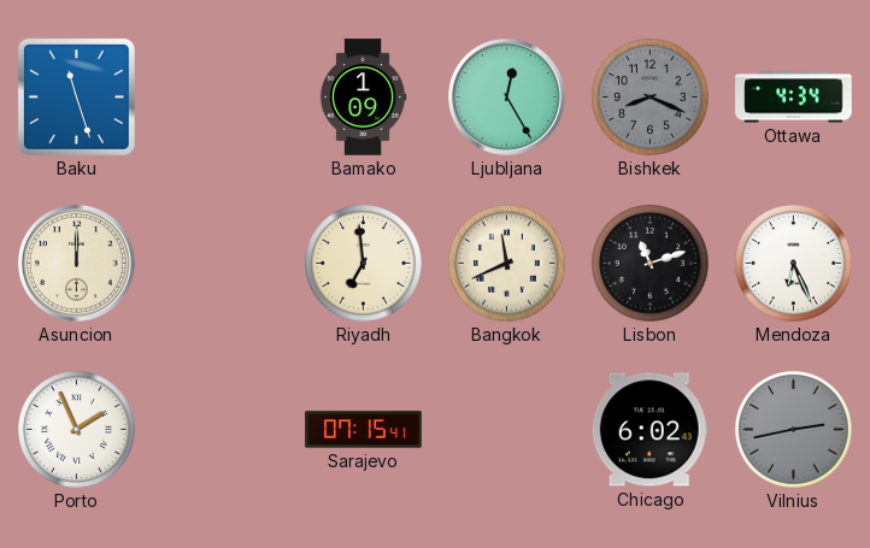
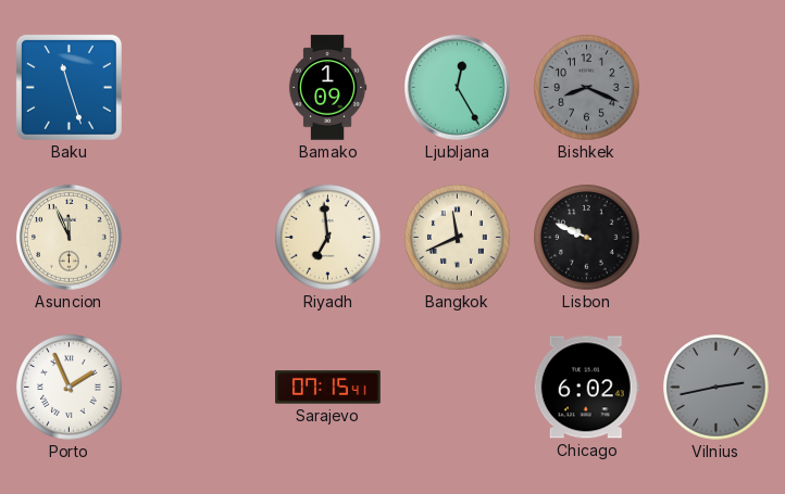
Ottawa: 4:34 -> none
Asuncion: 12:00 -> 11:56
Lisbon: 11:12 -> 9:49
Mendoza: 6:26 -> none
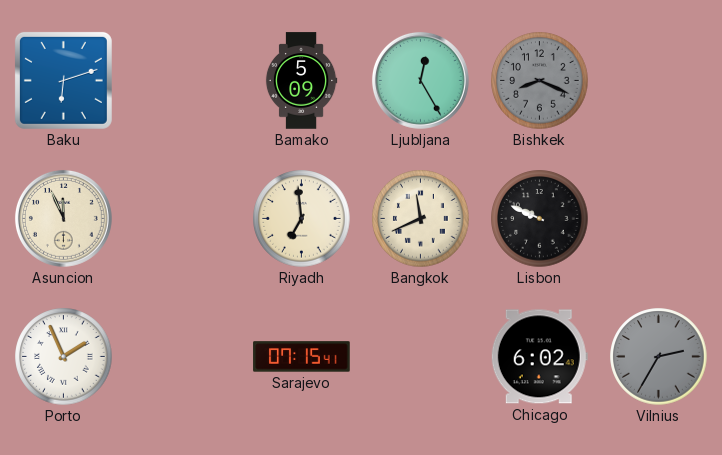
Baku: 11:27 -> 6:12
Bamako: 1:09 -> 5:09
Vilnius: 2:43 -> 2:35
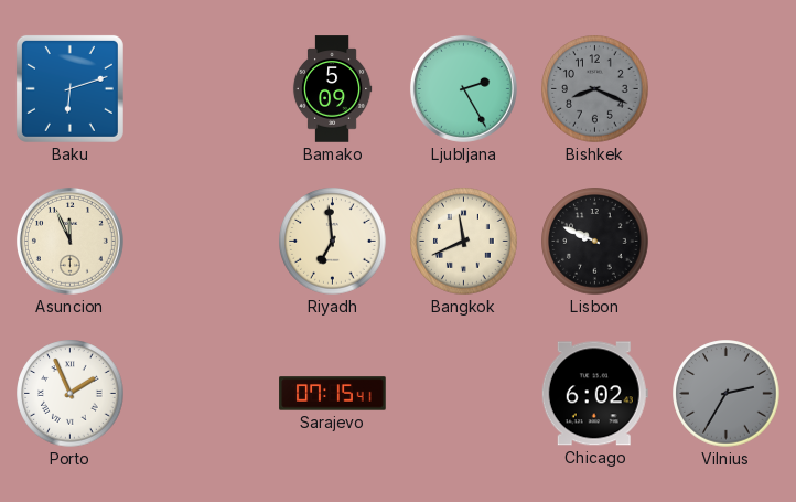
Ljubljana: 12:25 -> 2:25
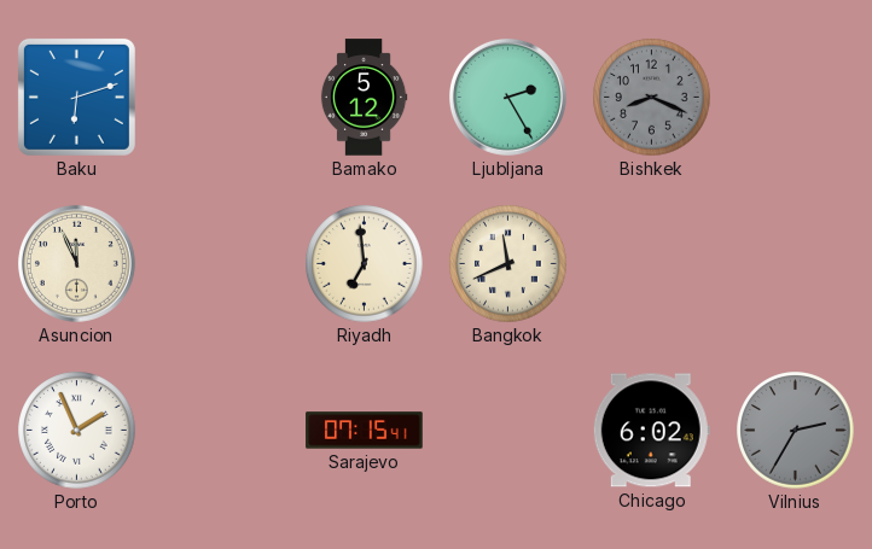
Bamako: 5:09 -> 5:12
Lisbon: 9:49 -> none
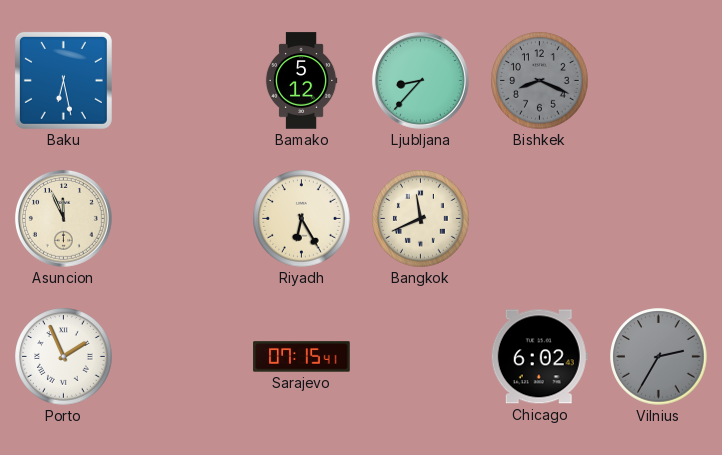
Baku: 6:12 -> 6:28
Ljubljana: 2:25 -> 8:37
Riyadh: 6:59 -> 6:25
